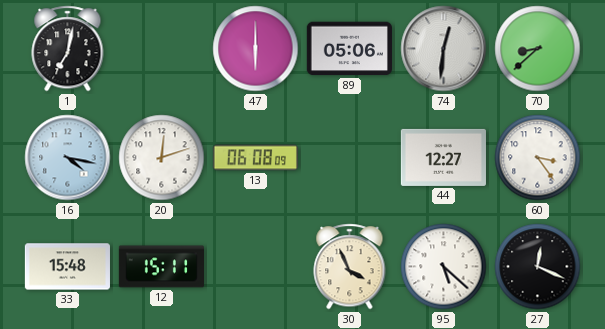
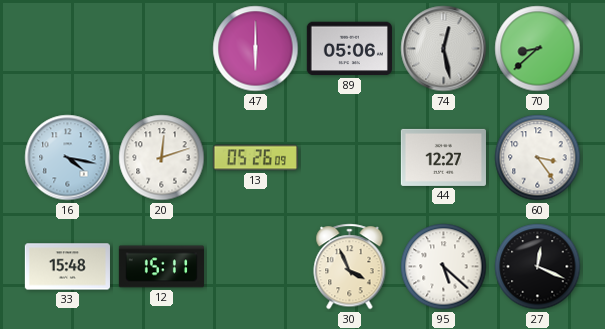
1: 7:02 -> none
74: 12:31 -> 12:28
13: 06:08 -> 05:26
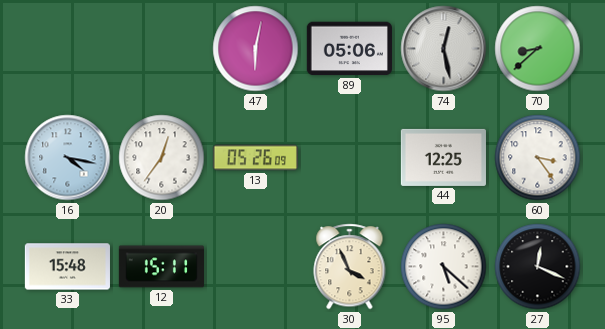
47: 6:00 -> 6:02
20: 12:12 -> 12:36
44: 12:27 -> 12:25
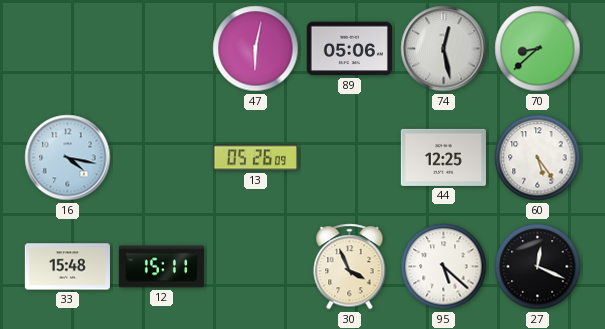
20: 12:36 -> none
60: 3:24 -> 5:24
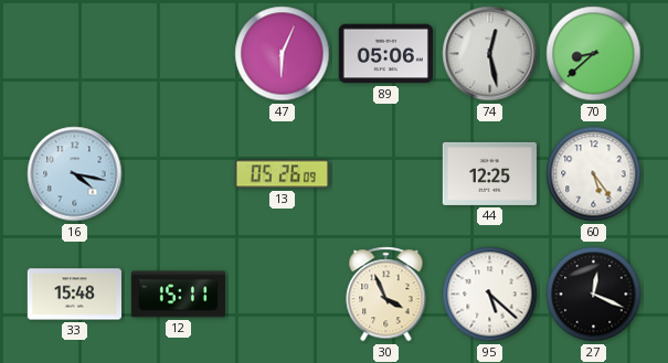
47: 6:02 -> 6:04
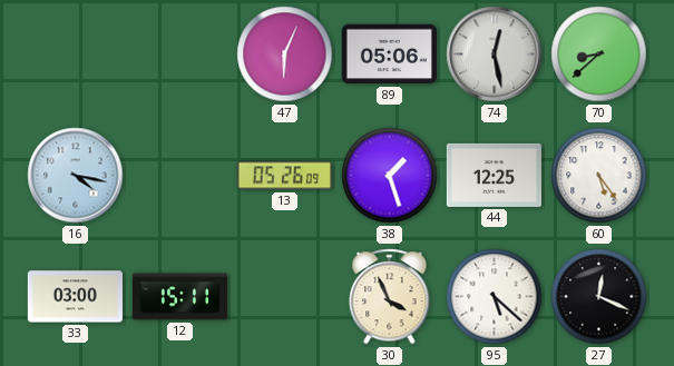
38: none -> 1:27
33: 15:48 -> 03:00
